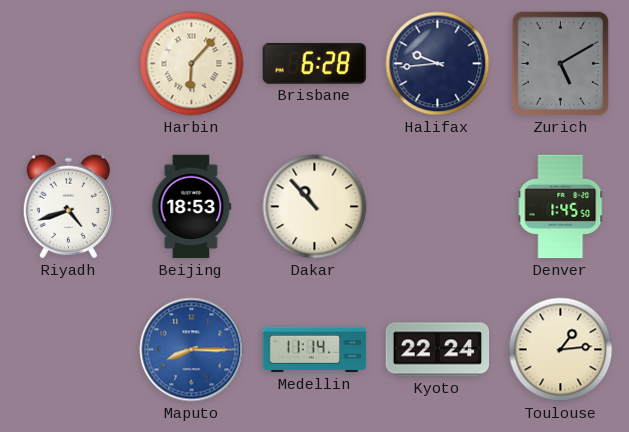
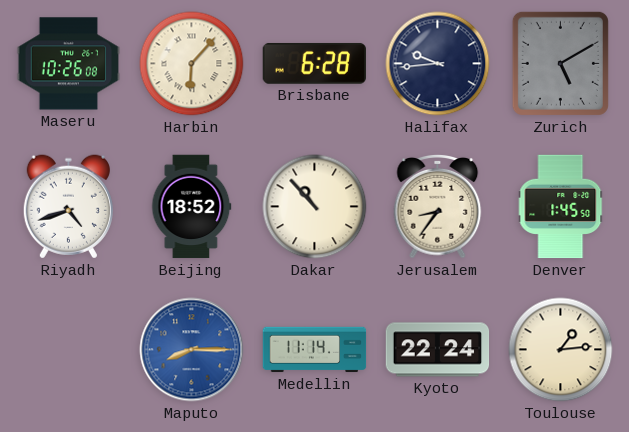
Maseru: none -> 10:26
Beijing: 18:53 -> 18:52
Jerusalem: none -> 8:36
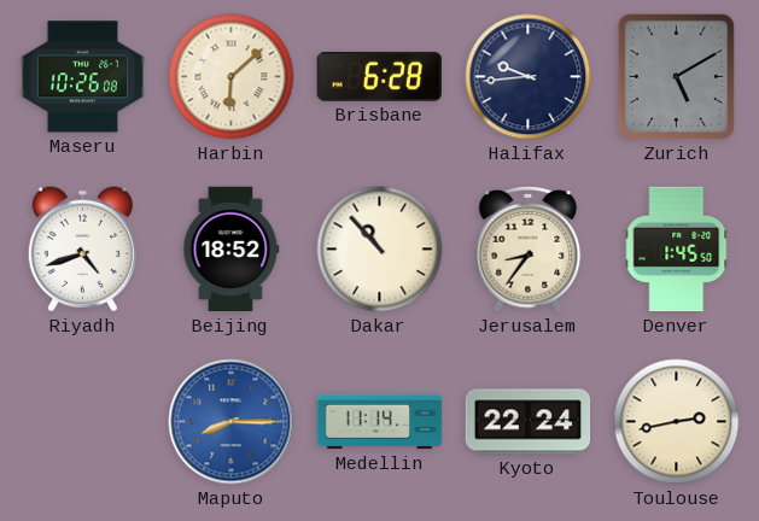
Harbin: 6:07 -> 6:08
Toulouse: 1:14 -> 2:43
